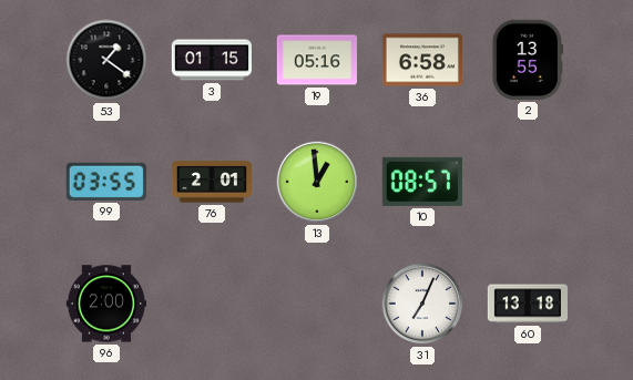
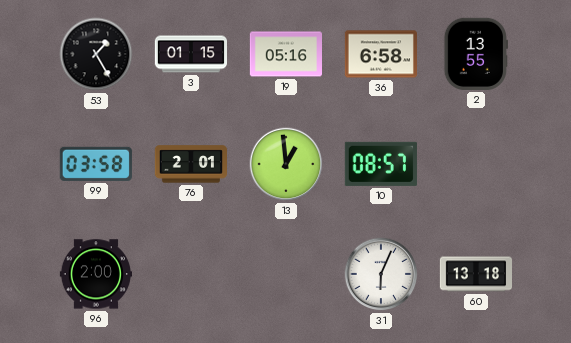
53: 1:21 -> 1:25
99: 03:55 -> 03:58
31: 7:04 -> 6:04
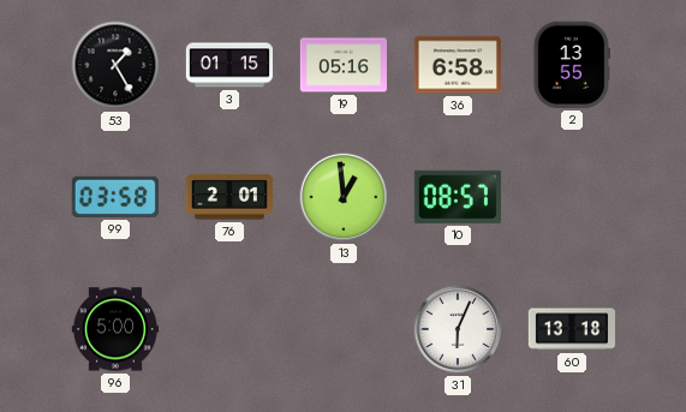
96: 2:00 -> 5:00
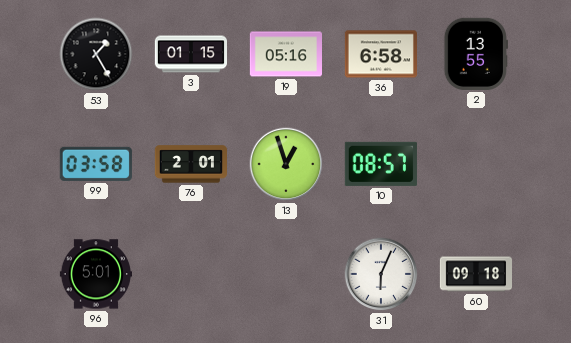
13: 12:59 -> 12:57
96: 5:00 -> 5:01
60: 13:18 -> 09:18
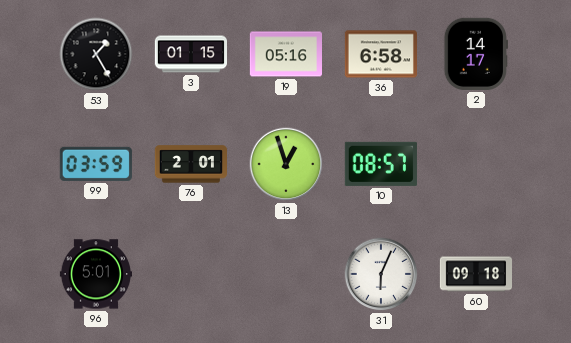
2: 13:55 -> 14:17
99: 03:58 -> 03:59
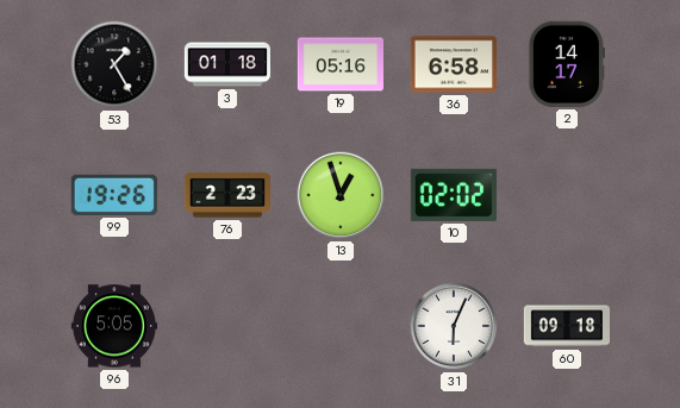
3: 01:15 -> 01:18
99: 03:59 -> 19:26
76: 2:01 -> 2:23
10: 08:57 -> 02:02
96: 5:01 -> 5:05
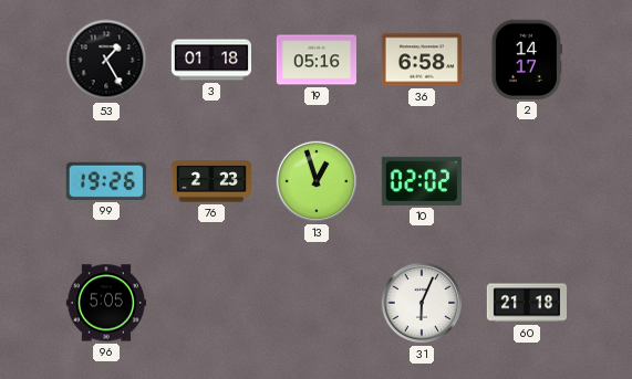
60: 09:18 -> 21:18
